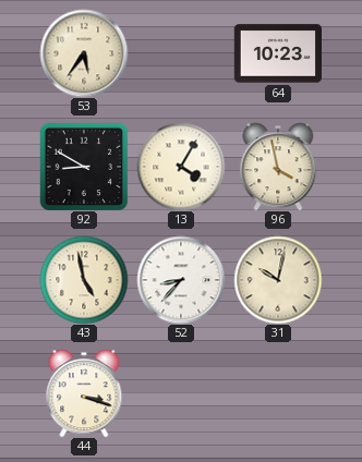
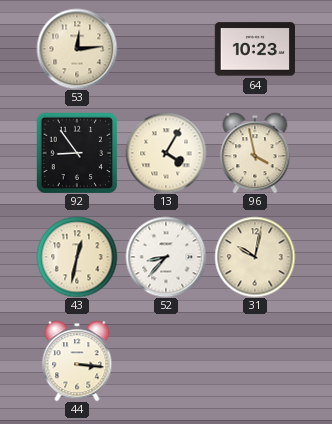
53: 5:36 -> 12:14
92: 8:50 -> 8:54
43: 4:58 -> 12:32
44: 3:18 -> 3:16
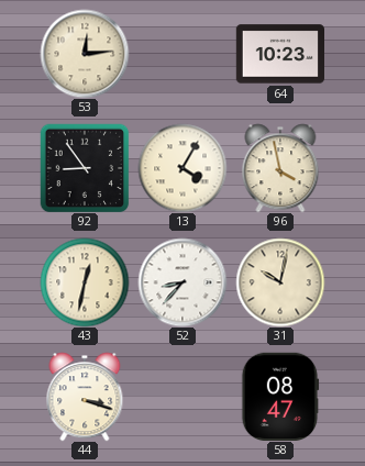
44: 3:16 -> 3:18
58: none -> 08:47
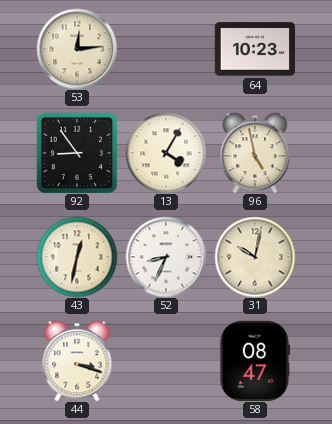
96: 3:58 -> 4:58
52: 8:37 -> 8:34
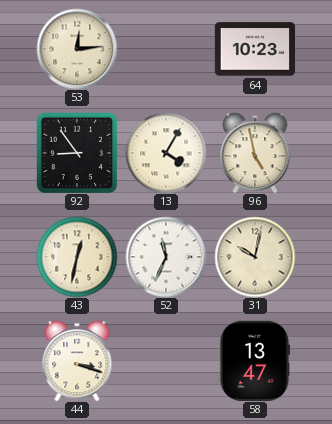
52: 8:34 -> 11:34
58: 08:47 -> 13:47
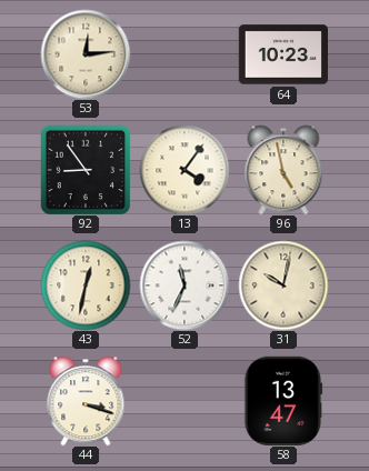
13: 4:05 -> 4:06
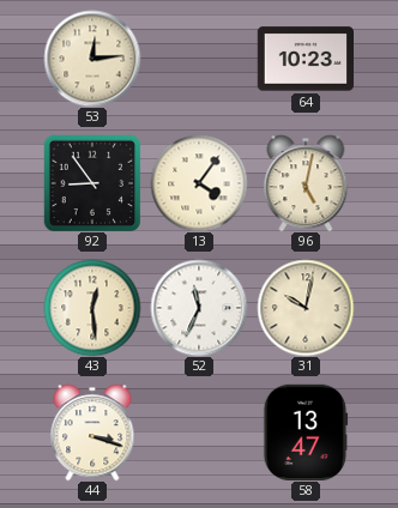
96: 4:58 -> 5:02
43: 12:32 -> 12:29
